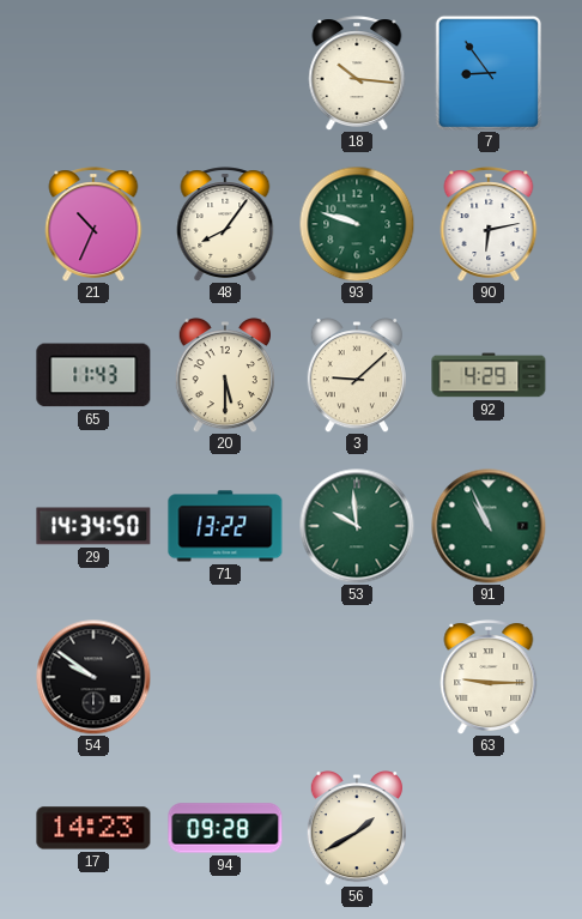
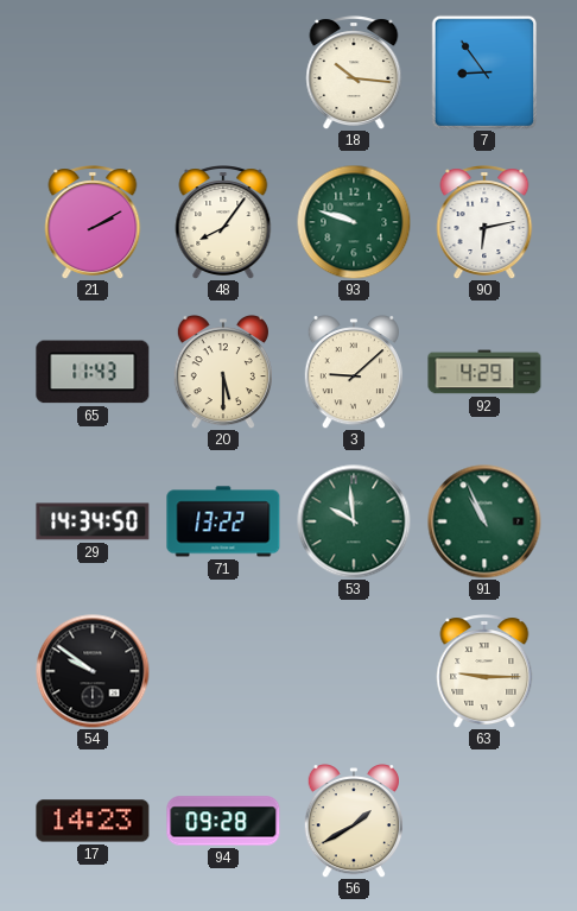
21: 10:34 -> 2:10
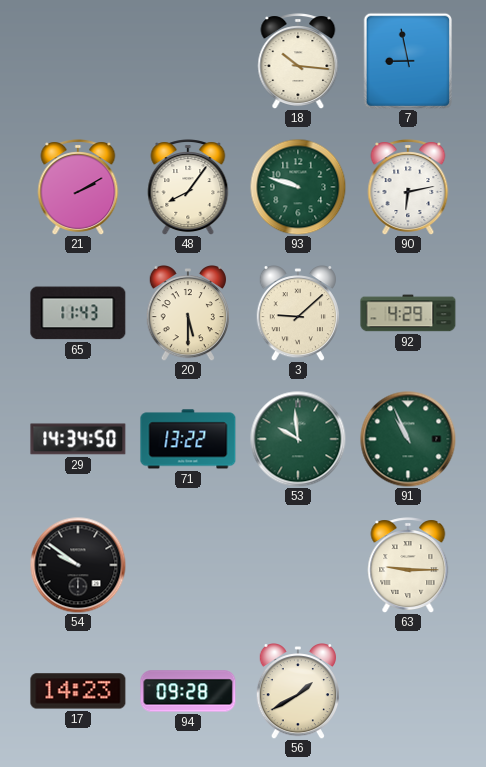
7: 8:54 -> 8:58
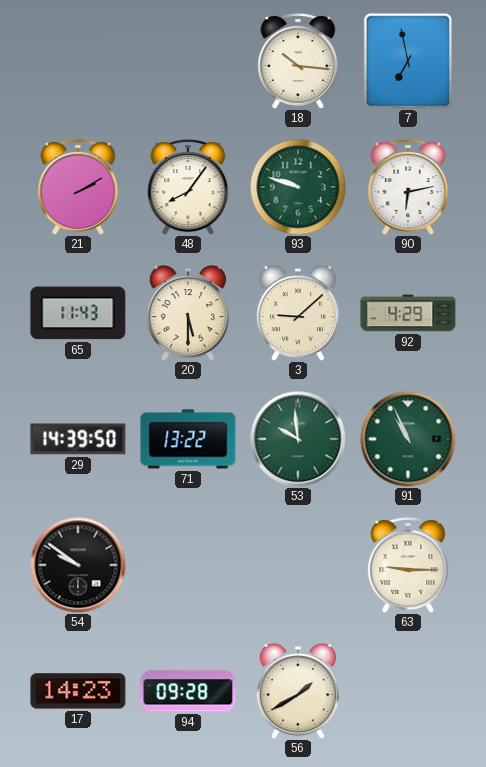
7: 8:58 -> 6:58
29: 14:34 -> 14:39
